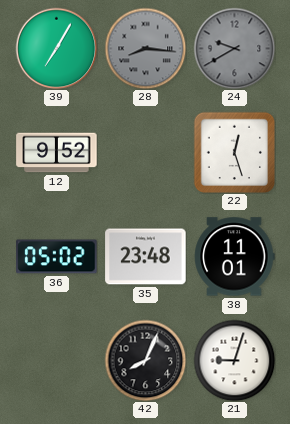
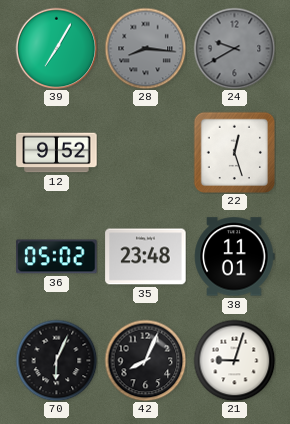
70: none -> 6:04
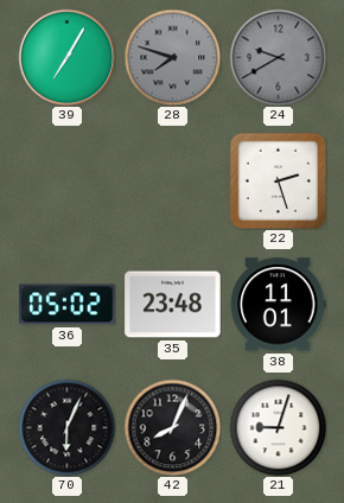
28: 8:16 -> 7:48
12: 9:52 -> none
22: 12:27 -> 2:27
